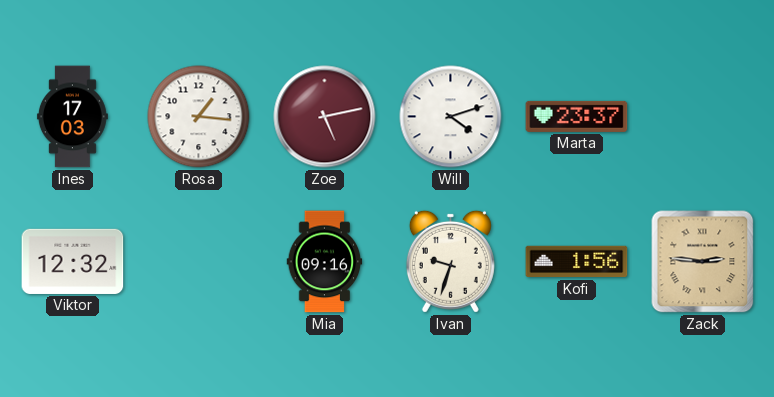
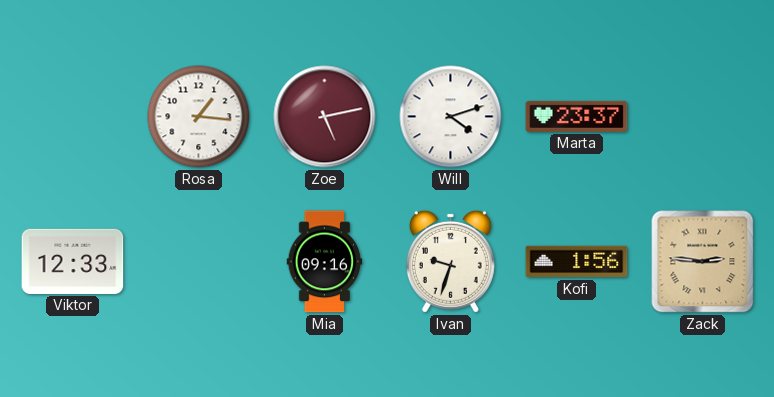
Ines: 17:03 -> none
Viktor: 12:32 -> 12:33
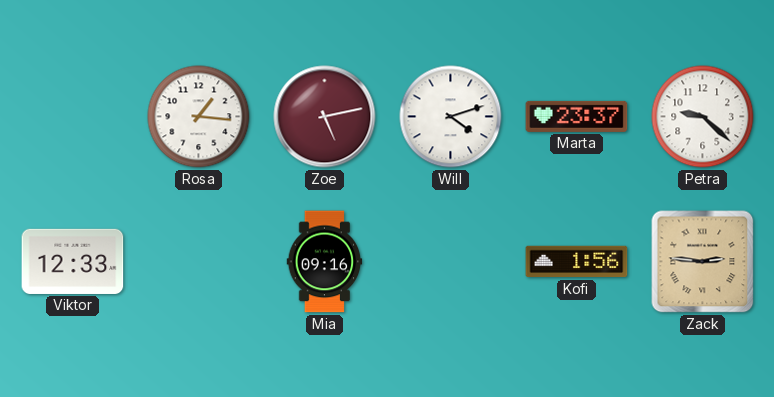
Petra: none -> 9:22
Ivan: 9:33 -> none
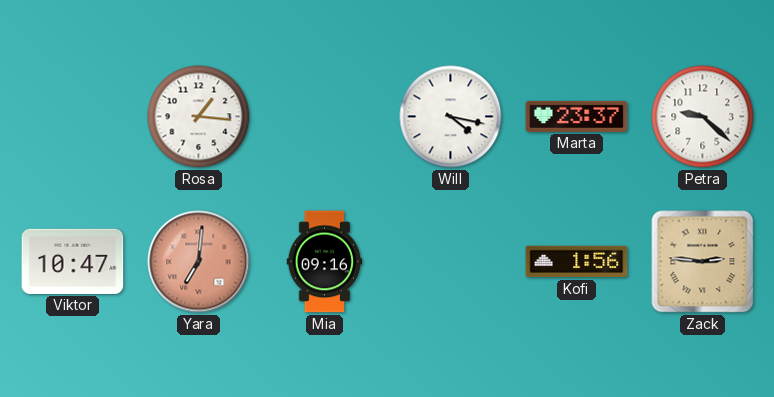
Zoe: 5:13 -> none
Will: 4:12 -> 4:17
Viktor: 12:33 -> 10:47
Yara: none -> 7:01
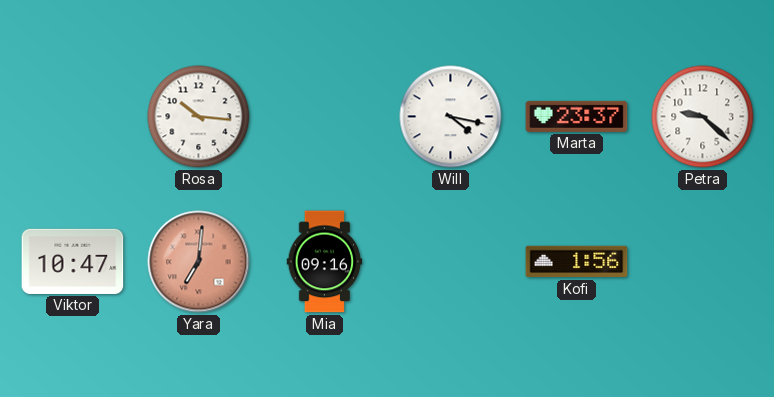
Rosa: 1:16 -> 10:16
Zack: 2:46 -> none
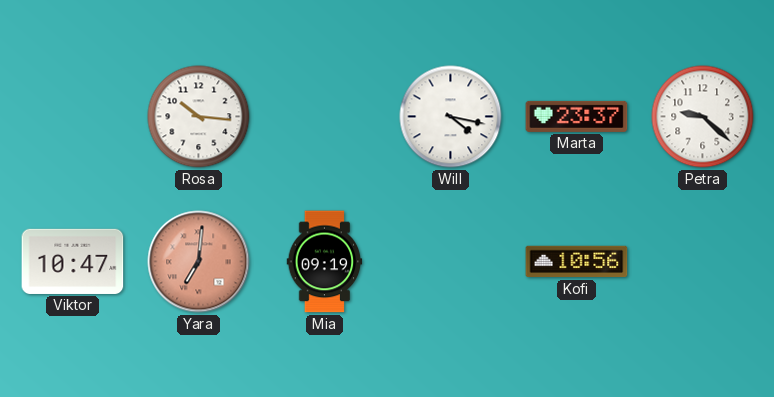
Mia: 09:16 -> 09:19
Kofi: 1:56 -> 10:56
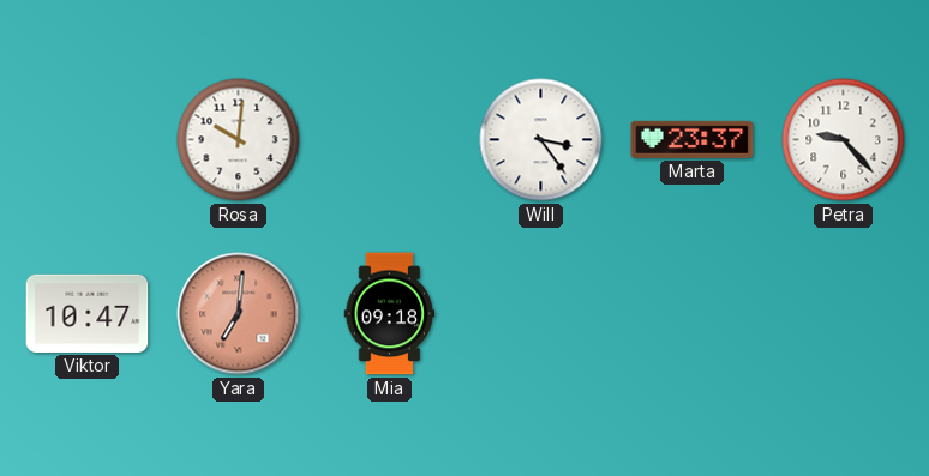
Rosa: 10:16 -> 10:01
Will: 4:17 -> 3:24
Petra: 9:22 -> 9:23
Mia: 09:19 -> 09:18
Kofi: 10:56 -> none
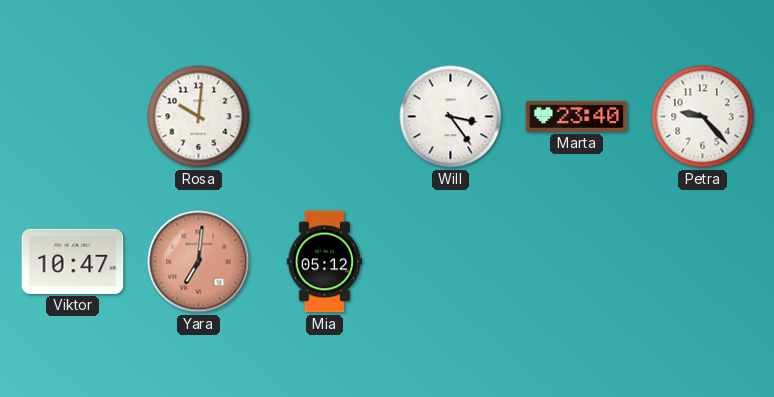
Marta: 23:37 -> 23:40
Mia: 09:18 -> 05:12
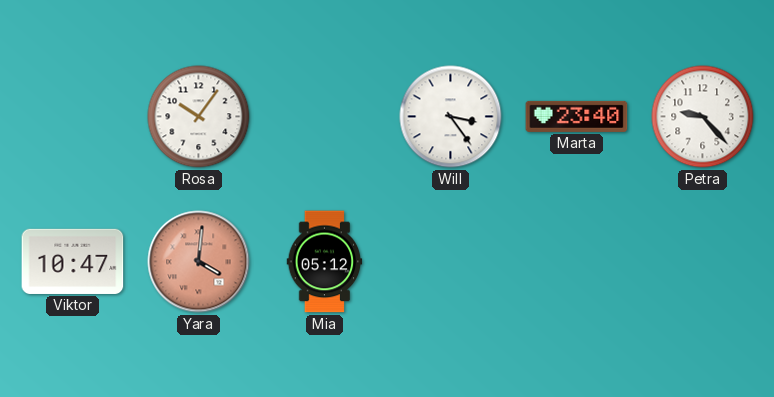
Rosa: 10:01 -> 10:06
Yara: 7:01 -> 4:01
